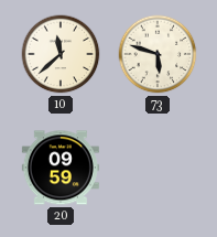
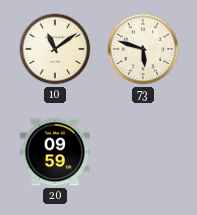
10: 11:38 -> 11:09
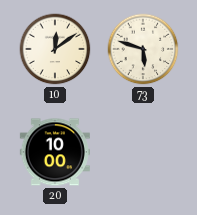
10: 11:09 -> 12:09
20: 09:59 -> 10:00
